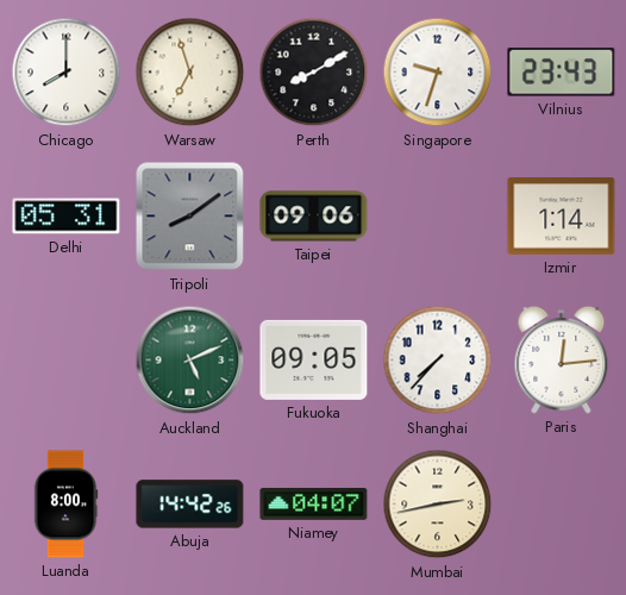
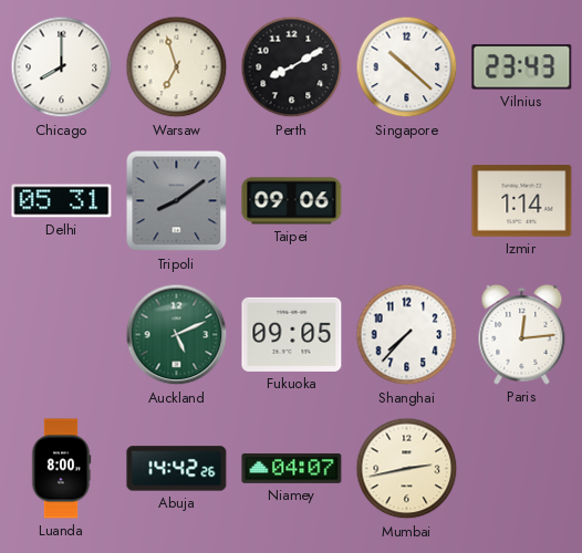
Singapore: 9:33 -> 10:22
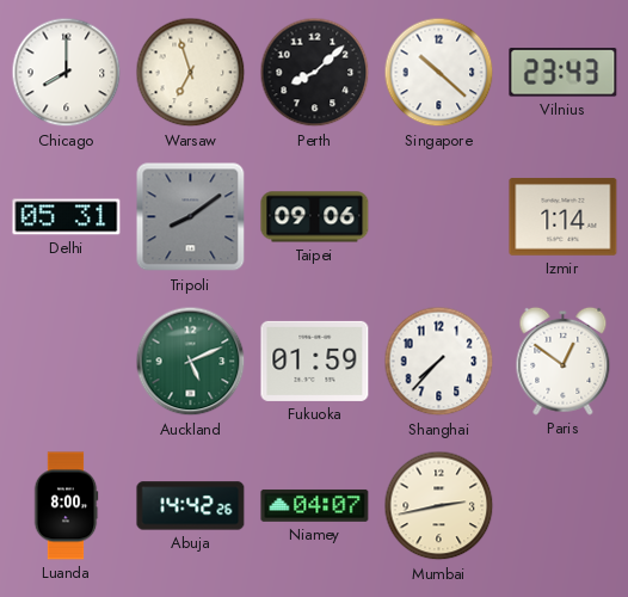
Perth: 8:10 -> 8:08
Fukuoka: 09:05 -> 01:59
Paris: 12:14 -> 12:51
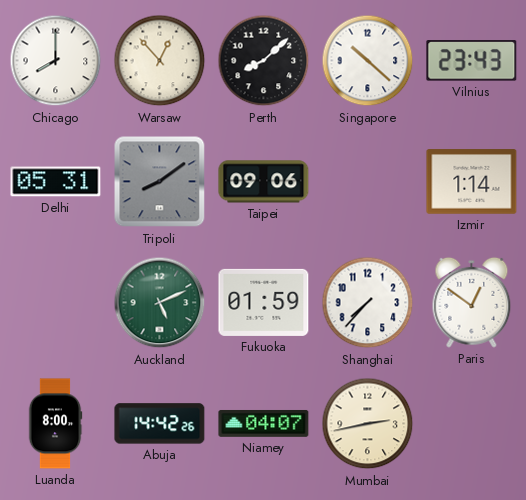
Warsaw: 6:57 -> 12:53
